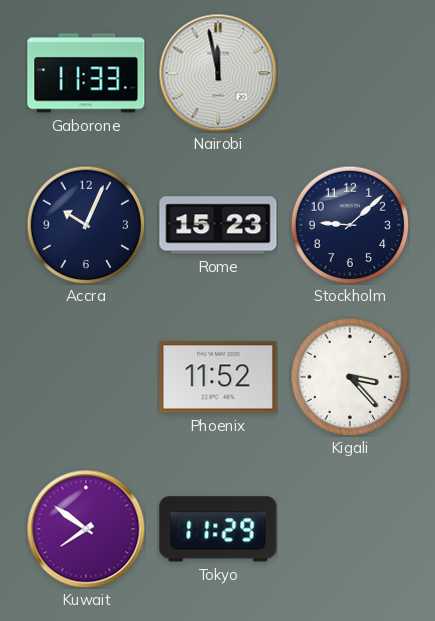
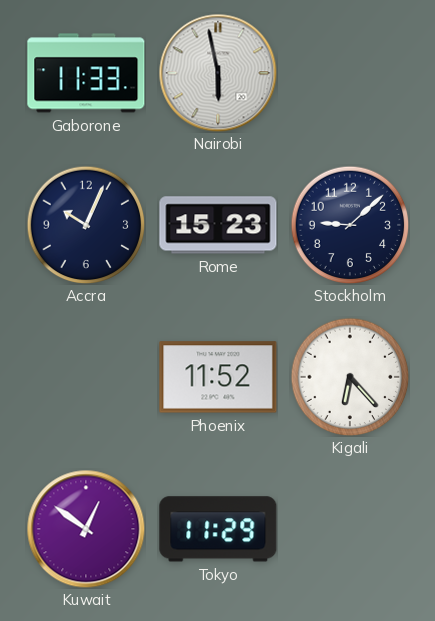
Nairobi: 11:58 -> 5:58
Kigali: 3:23 -> 6:23
Kuwait: 7:51 -> 12:51
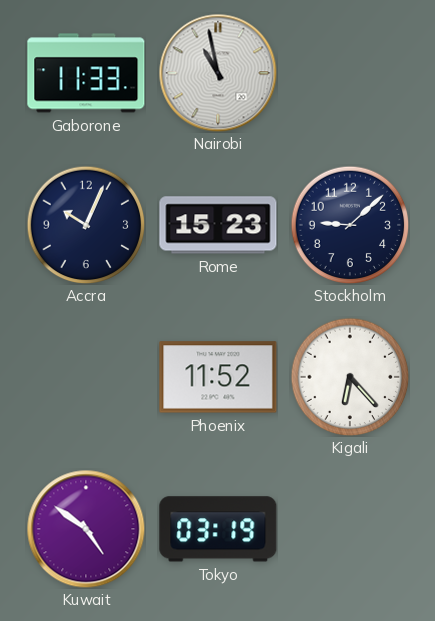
Nairobi: 5:58 -> 10:58
Kuwait: 12:51 -> 4:51
Tokyo: 11:29 -> 03:19
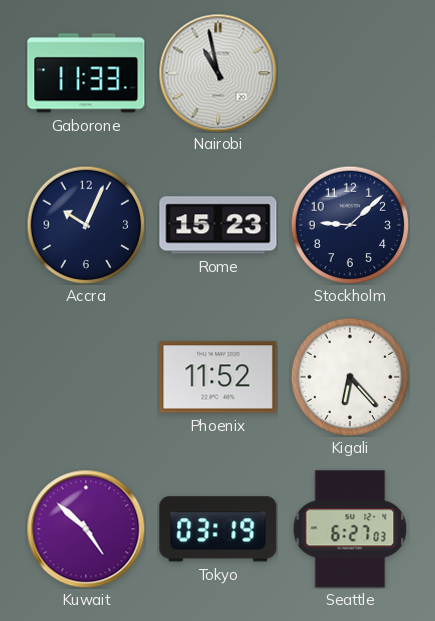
Kuwait: 4:51 -> 4:52
Seattle: none -> 6:27
